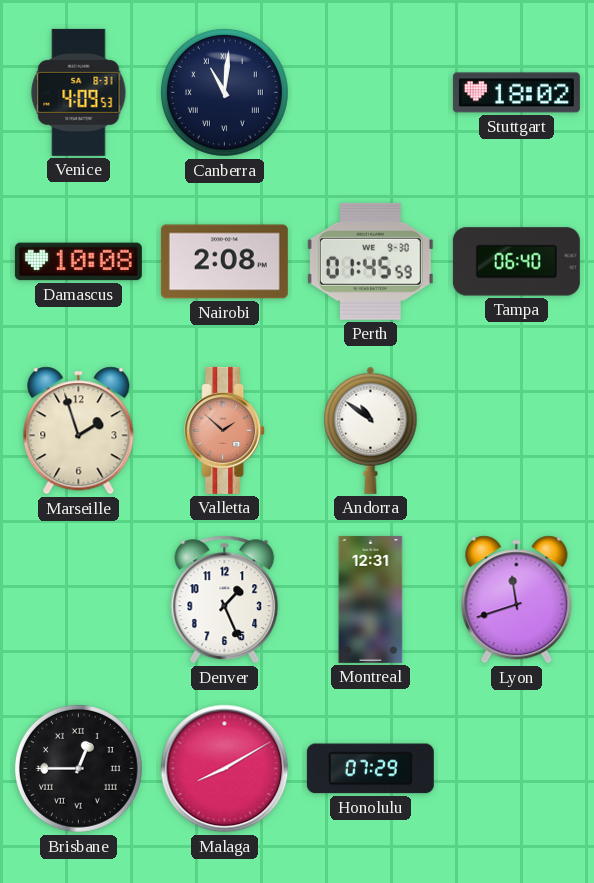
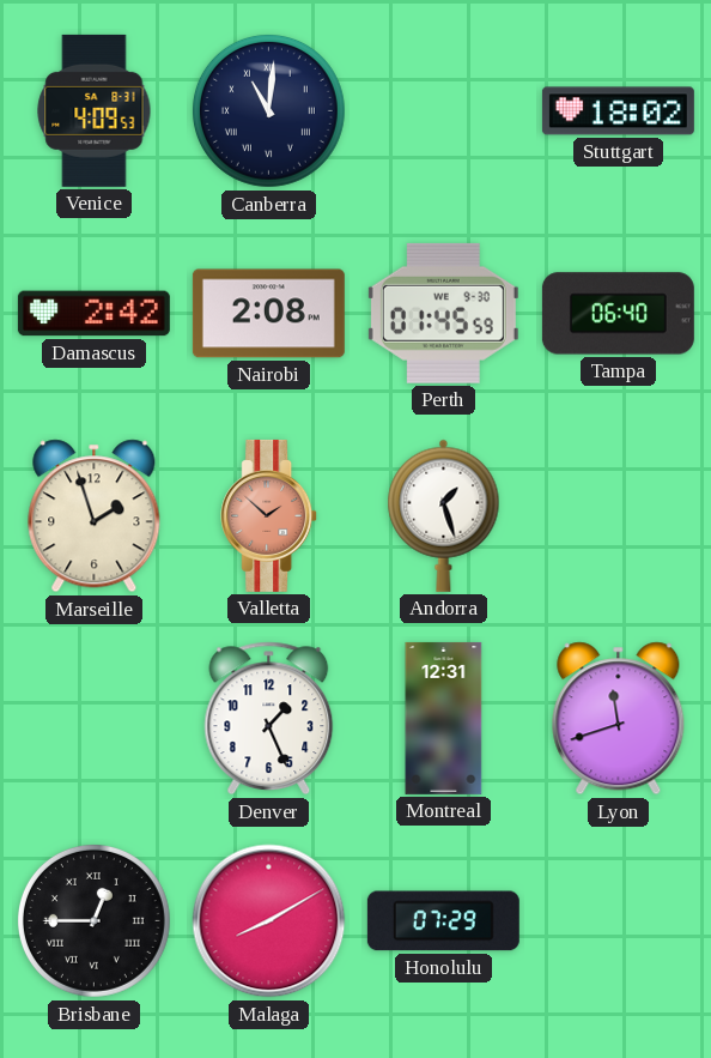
Damascus: 10:08 -> 2:42
Andorra: 10:51 -> 1:27
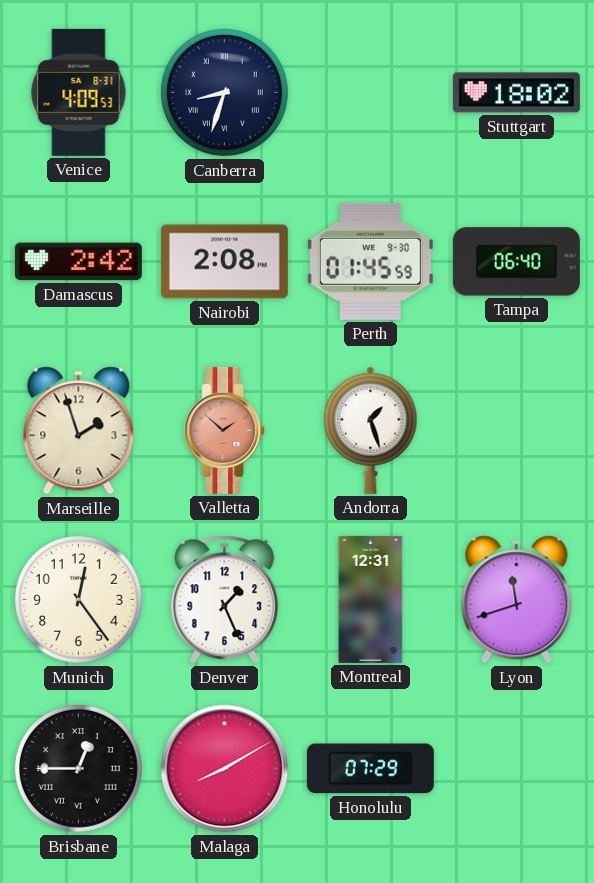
Canberra: 11:01 -> 8:33
Munich: none -> 12:24
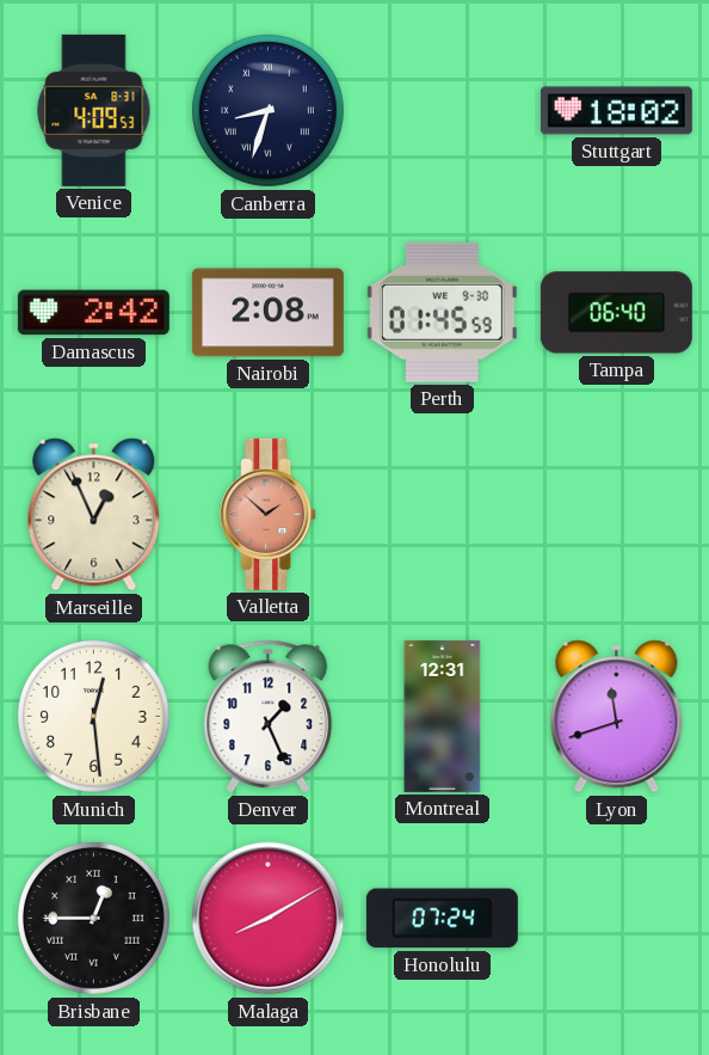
Marseille: 1:57 -> 12:56
Andorra: 1:27 -> none
Munich: 12:24 -> 12:29
Honolulu: 07:29 -> 07:24
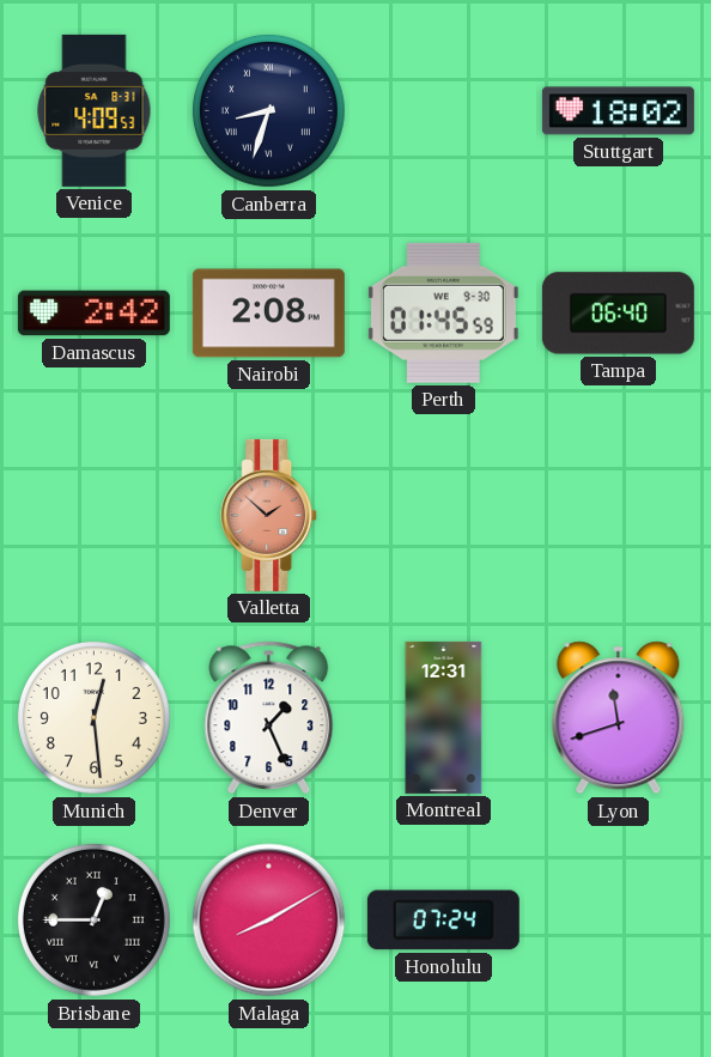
Marseille: 12:56 -> none
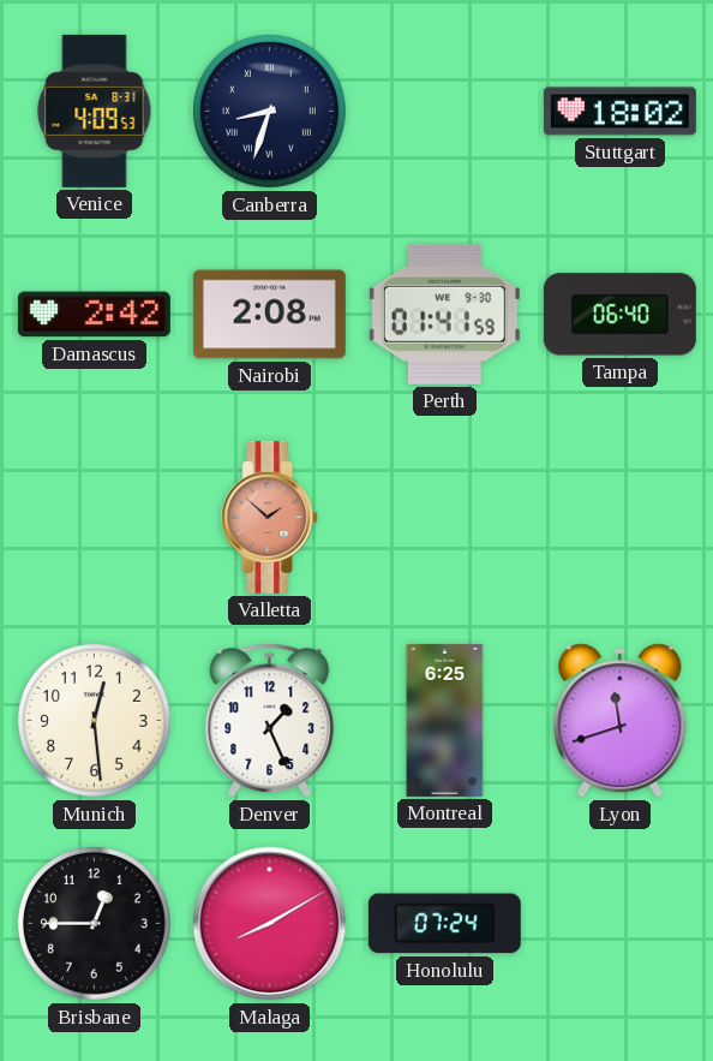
Perth: 01:45 -> 01:41
Montreal: 12:31 -> 6:25
Brisbane numerals: Roman -> Arabic
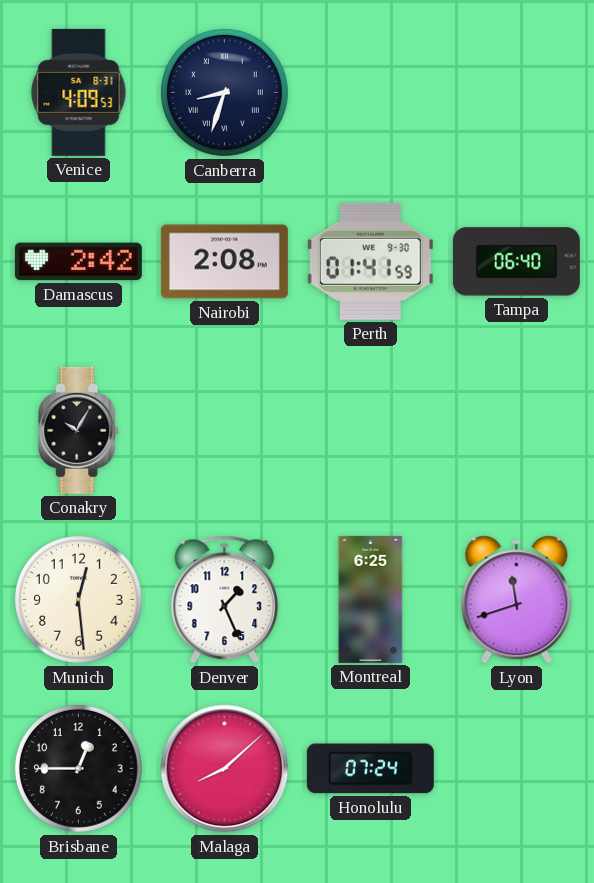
Stuttgart: 18:02 -> none
Conakry: none -> 10:05
Valletta: 1:52 -> none
Malaga: 8:10 -> 8:08
